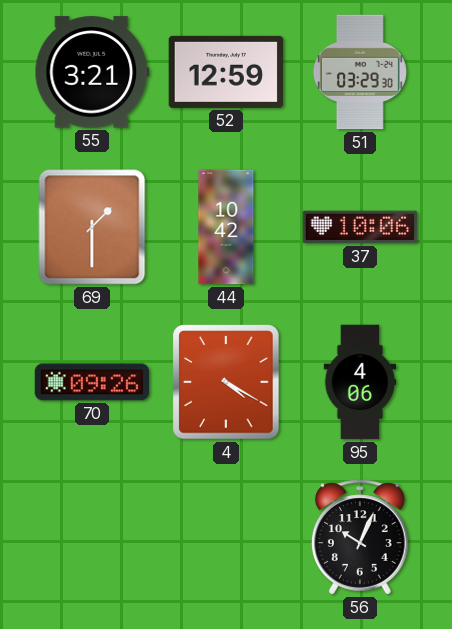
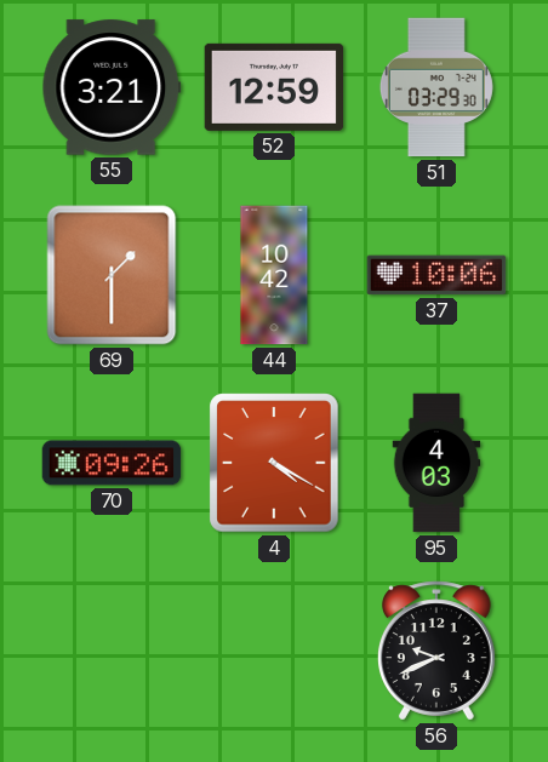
95: 4:06 -> 4:03
56: 10:04 -> 9:41
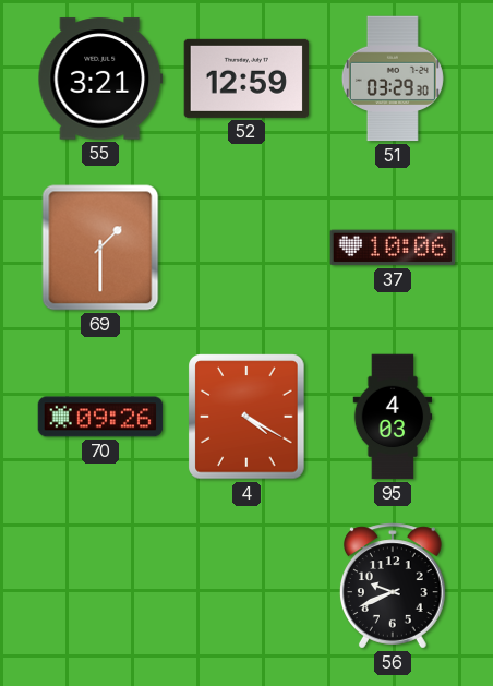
44: 10:42 -> none
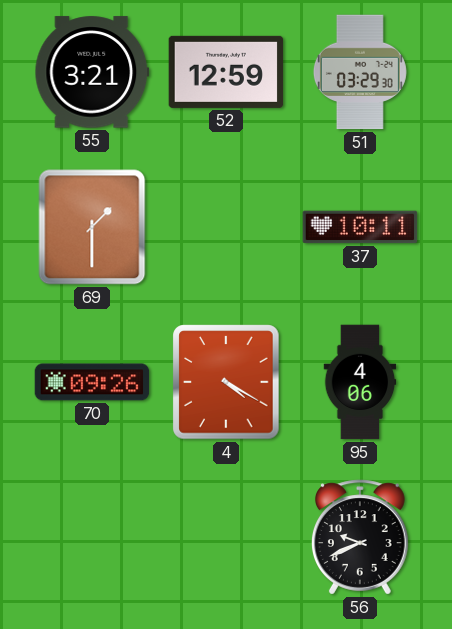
37: 10:06 -> 10:11
95: 4:03 -> 4:06
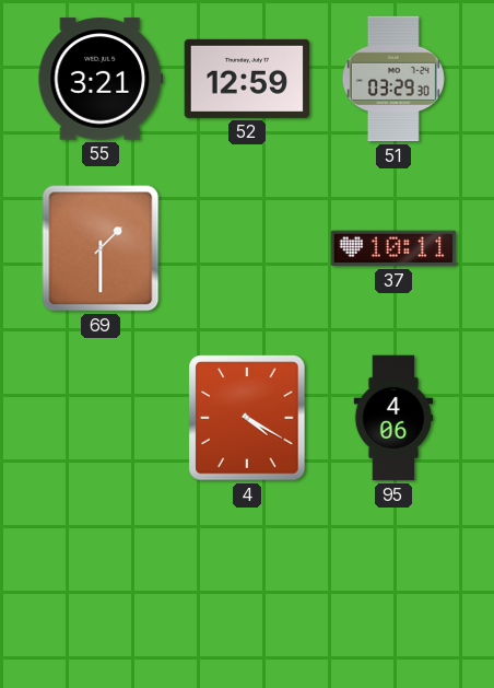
70: 09:26 -> none
56: 9:41 -> none
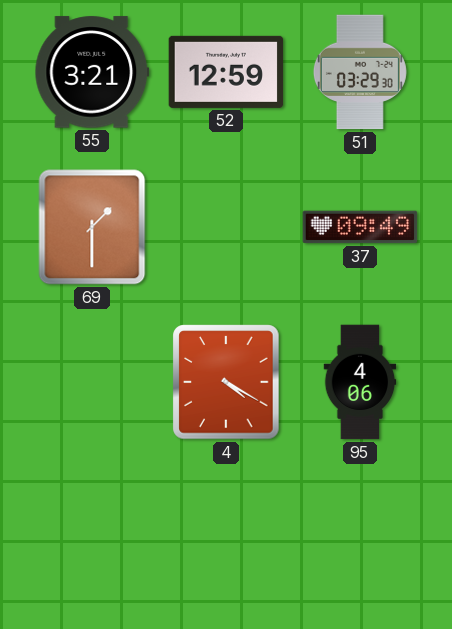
37: 10:11 -> 09:49
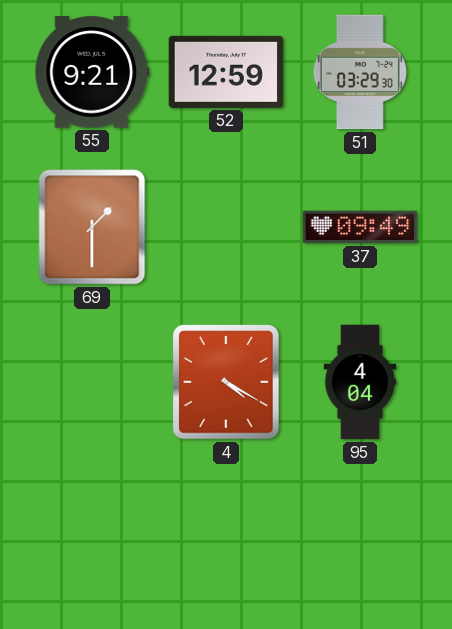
55: 3:21 -> 9:21
95: 4:06 -> 4:04
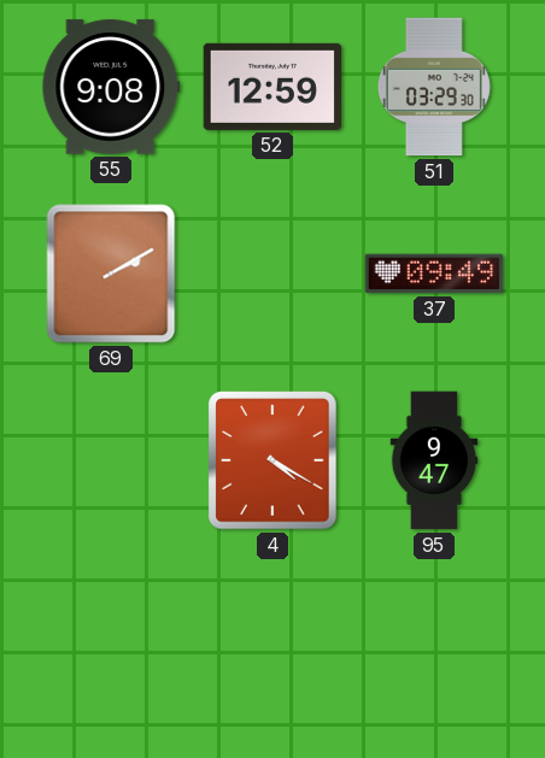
55: 9:21 -> 9:08
69: 1:30 -> 2:10
95: 4:04 -> 9:47
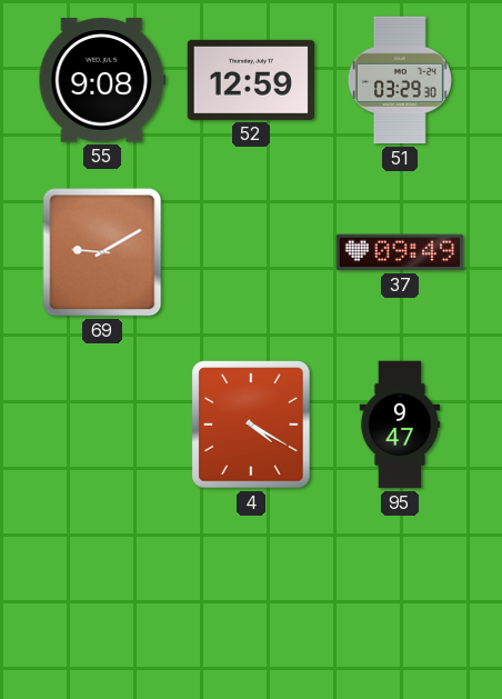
69: 2:10 -> 9:10
